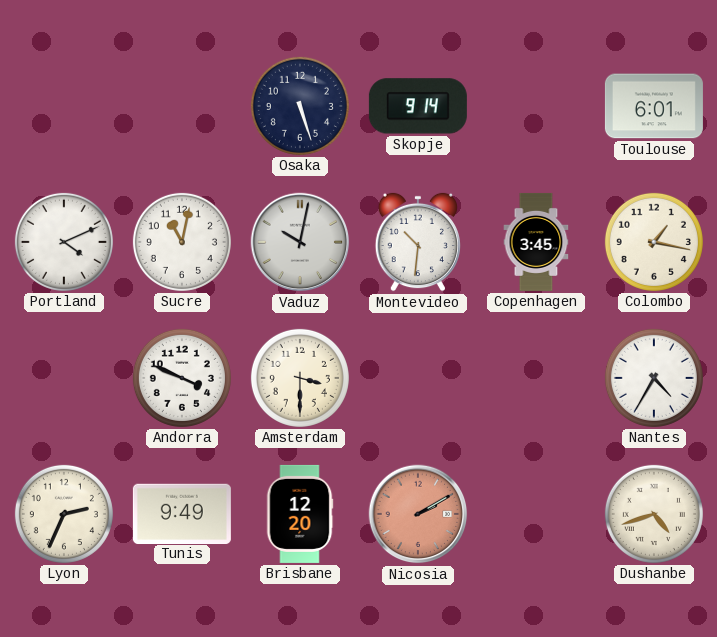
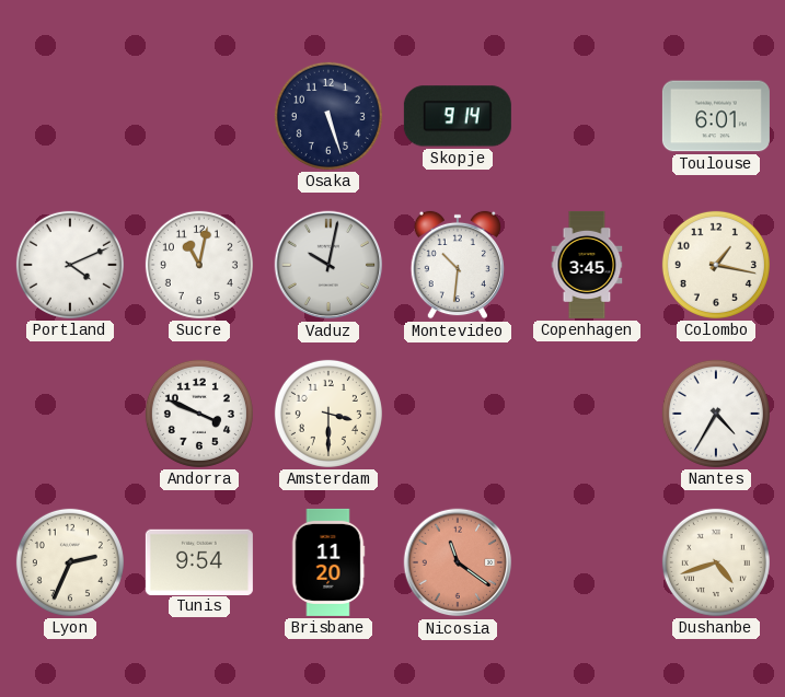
Tunis: 9:49 -> 9:54
Brisbane: 12:20 -> 11:20
Nicosia: 2:10 -> 11:21
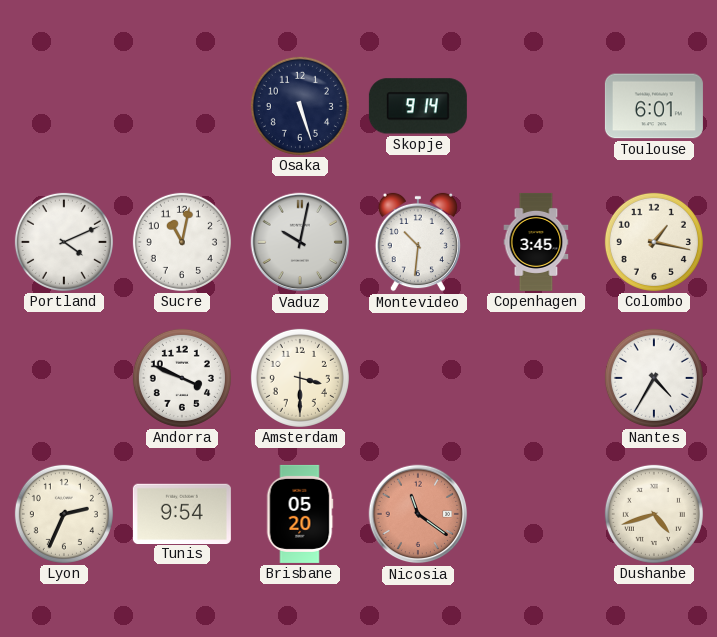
Brisbane: 11:20 -> 05:20
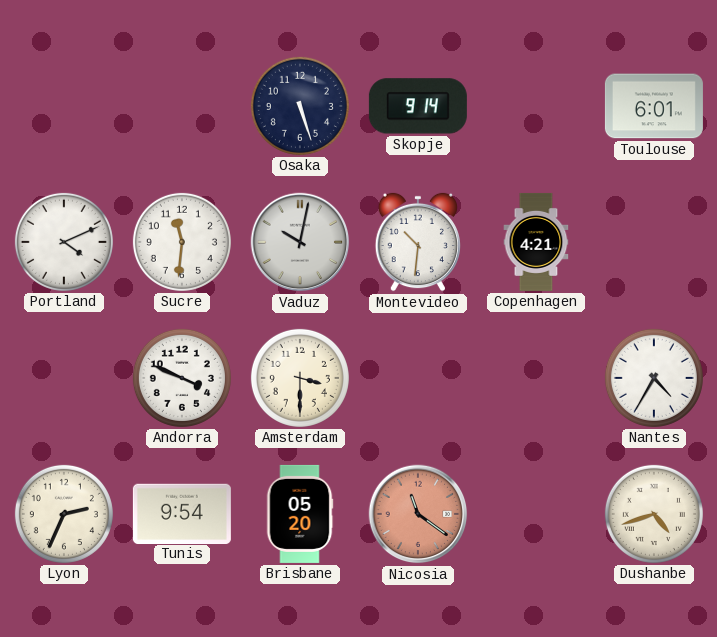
Sucre: 11:02 -> 11:31
Copenhagen: 3:45 -> 4:21
Colombo: 1:17 -> none
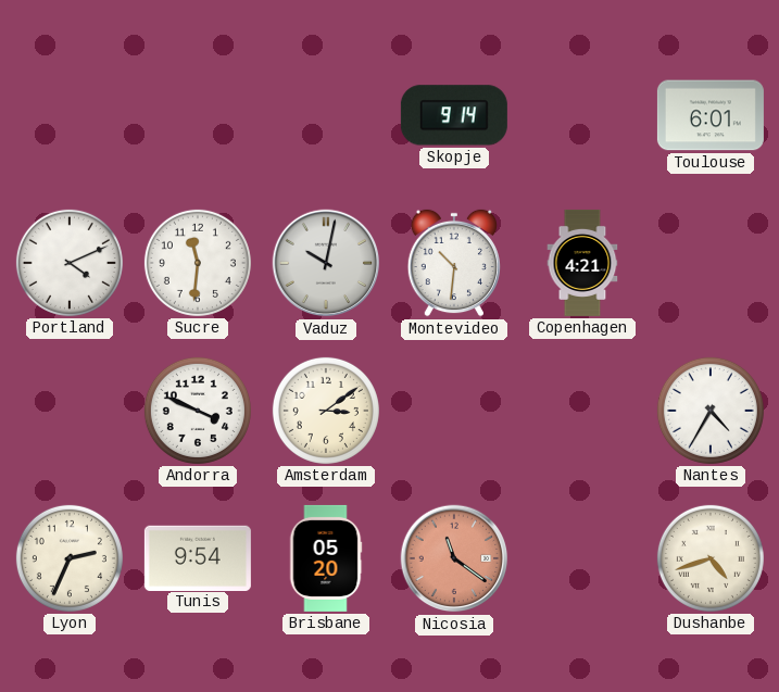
Osaka: 5:27 -> none
Amsterdam: 3:30 -> 3:09
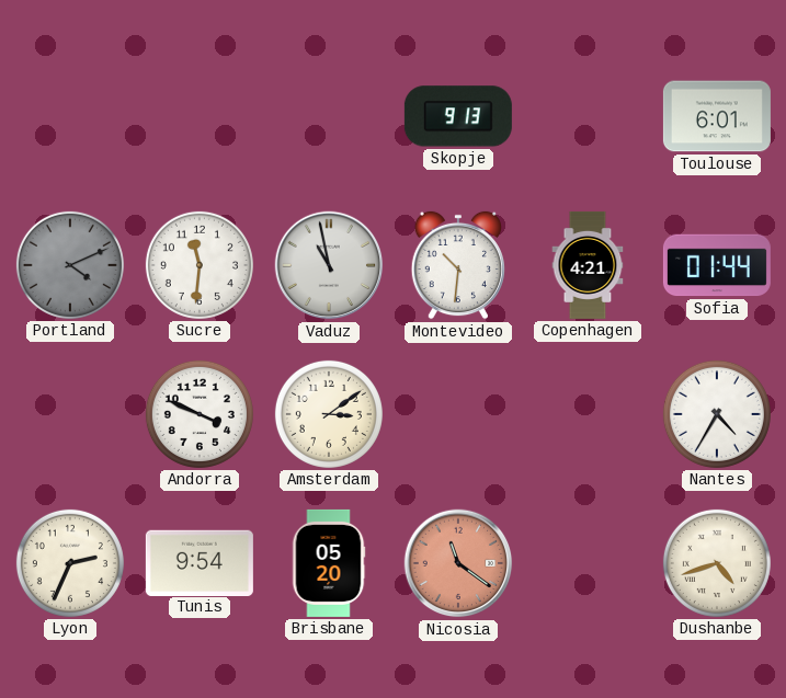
Skopje: 9:14 -> 9:13
Portland dial: white -> grey
Vaduz: 10:02 -> 10:58
Sofia: none -> 01:44
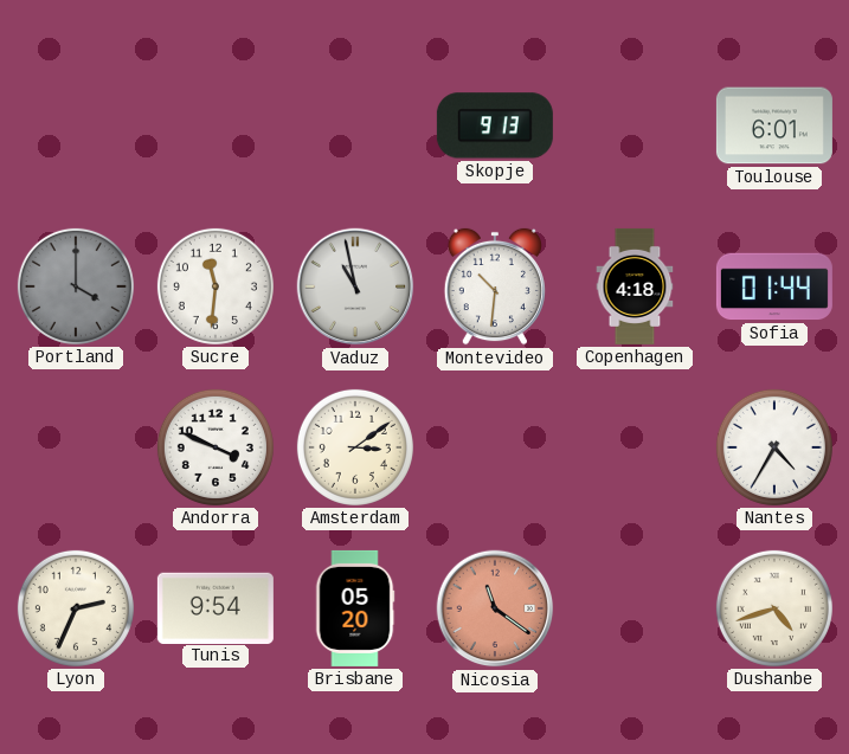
Portland: 4:11 -> 4:00
Copenhagen: 4:21 -> 4:18
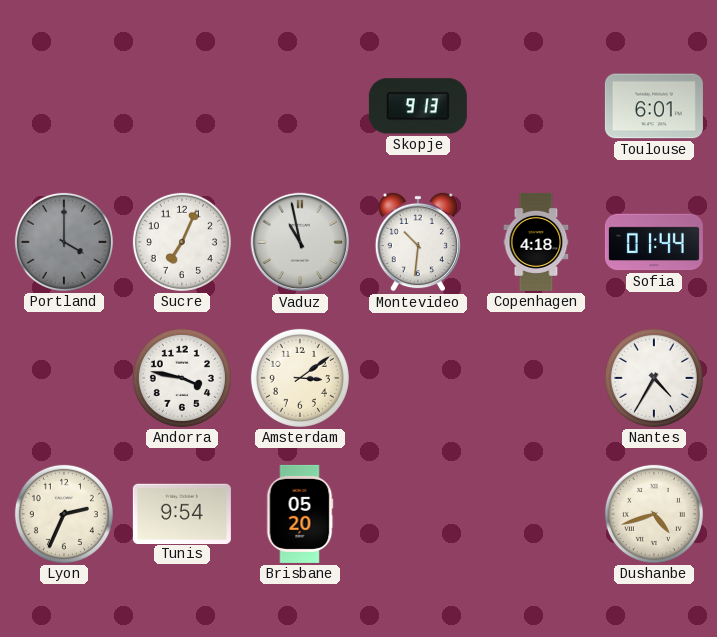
Sucre: 11:31 -> 7:04
Andorra: 3:49 -> 3:47
Nicosia: 11:21 -> none
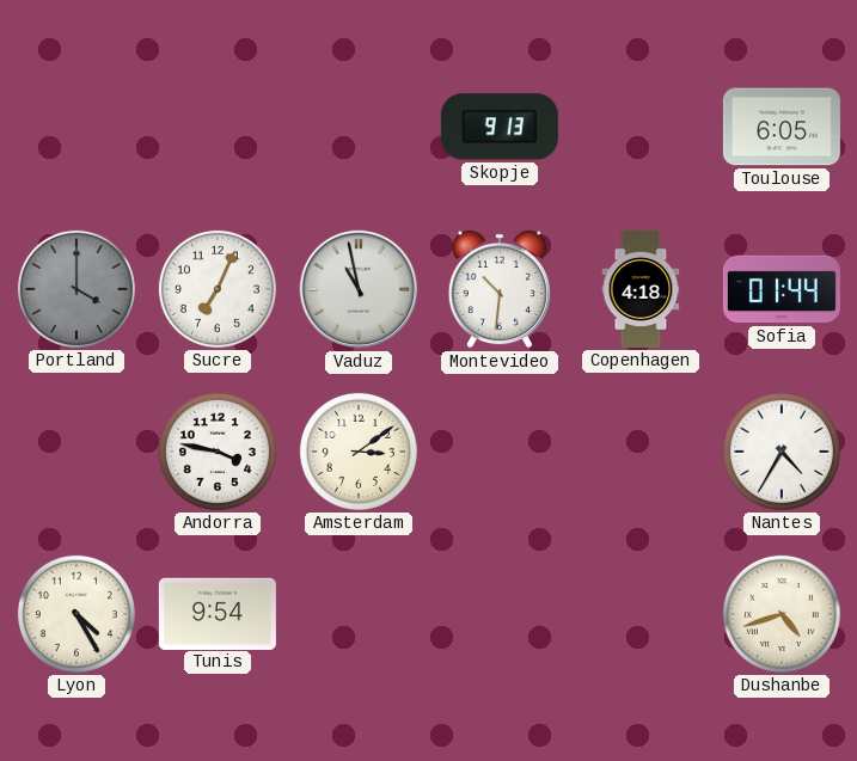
Toulouse: 6:01 -> 6:05
Lyon: 2:34 -> 4:25
Brisbane: 05:20 -> none
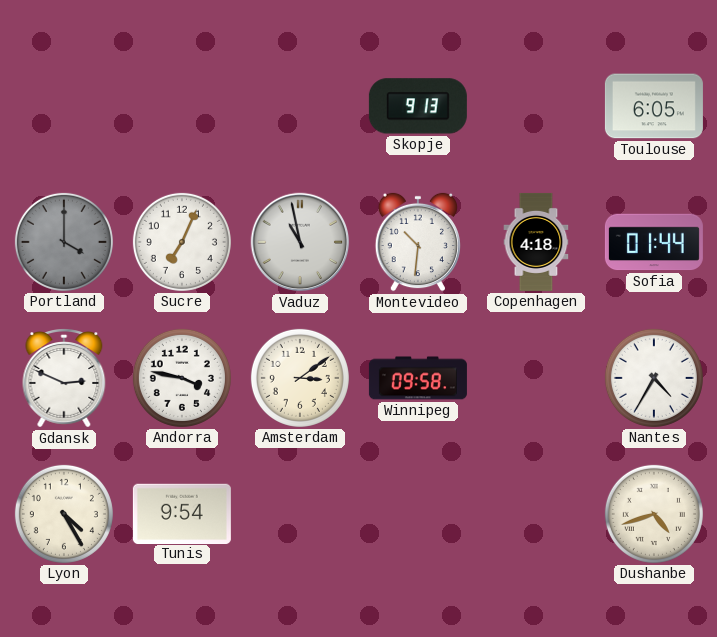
Gdansk: none -> 2:49
Winnipeg: none -> 09:58
